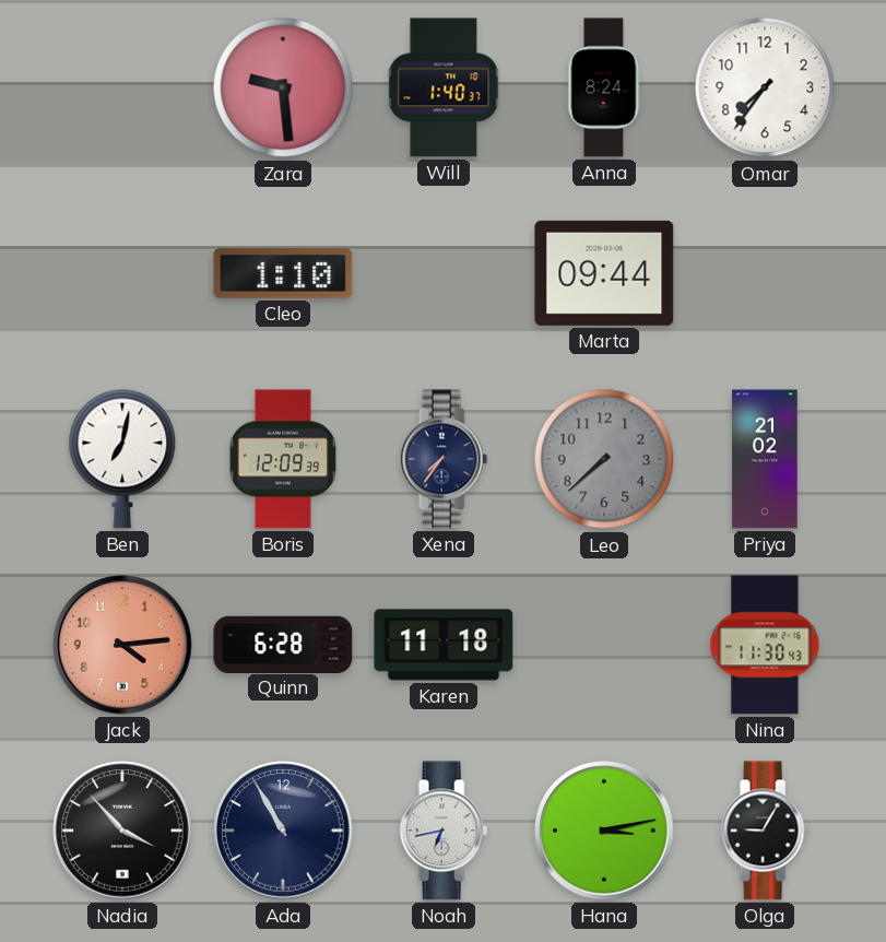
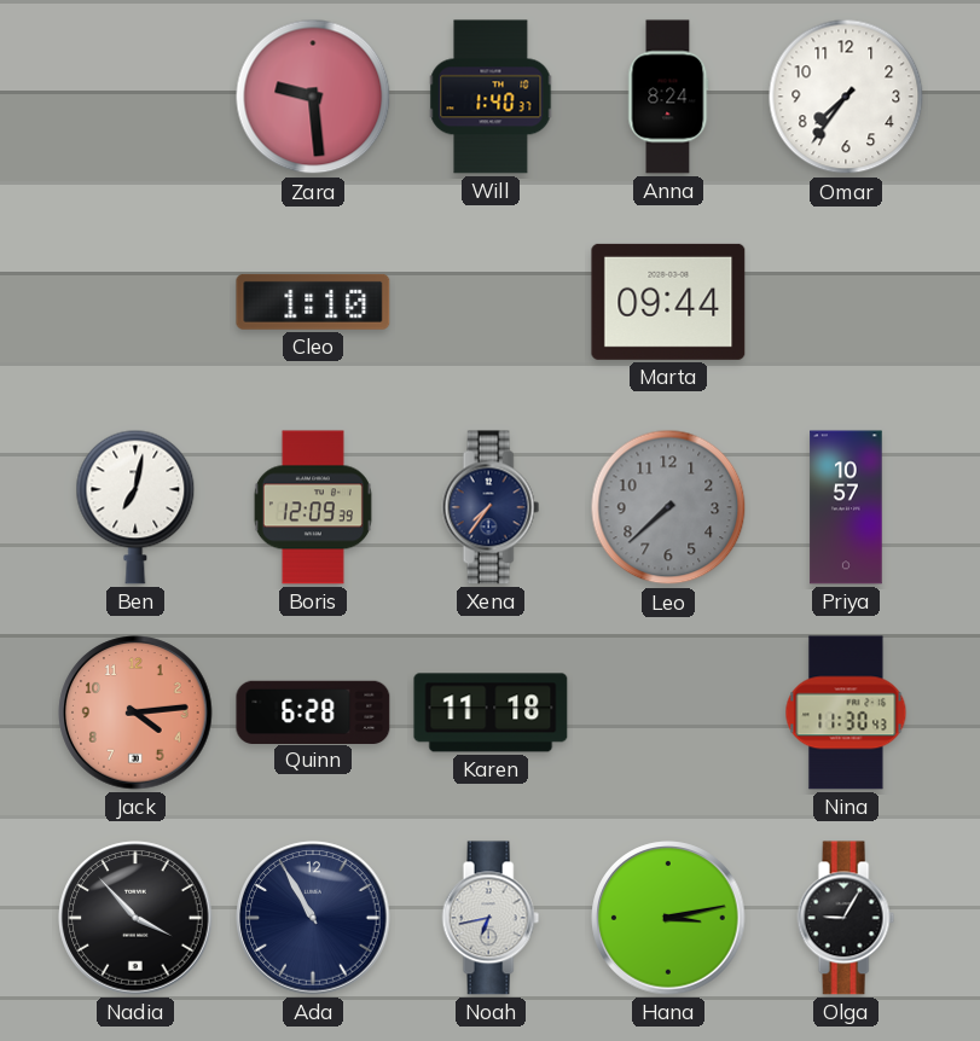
Priya: 21:02 -> 10:57
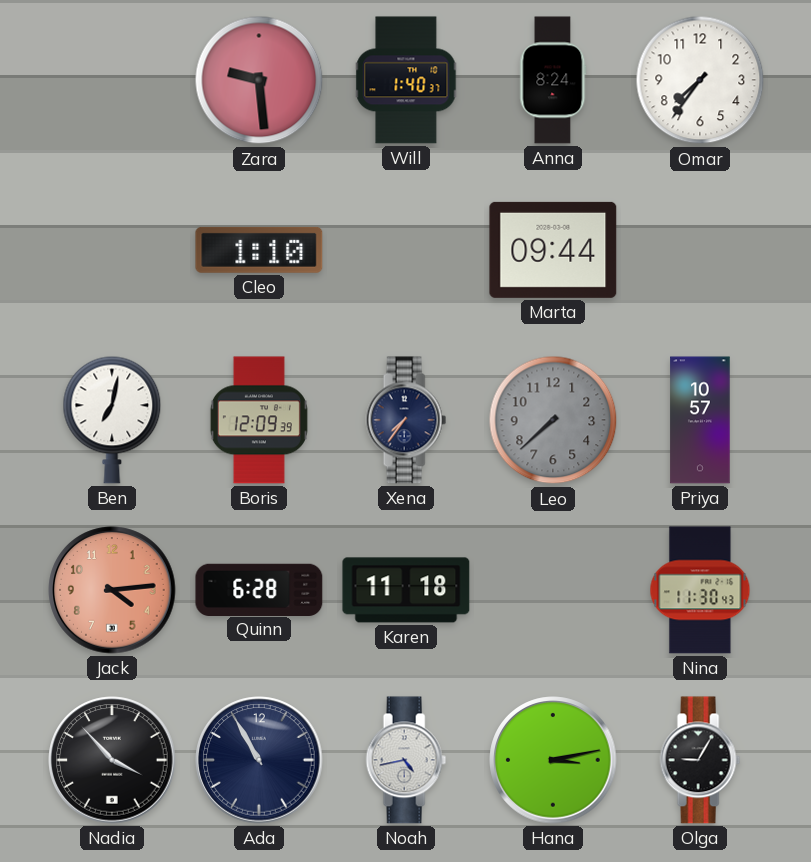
Noah: 6:43 -> 4:43
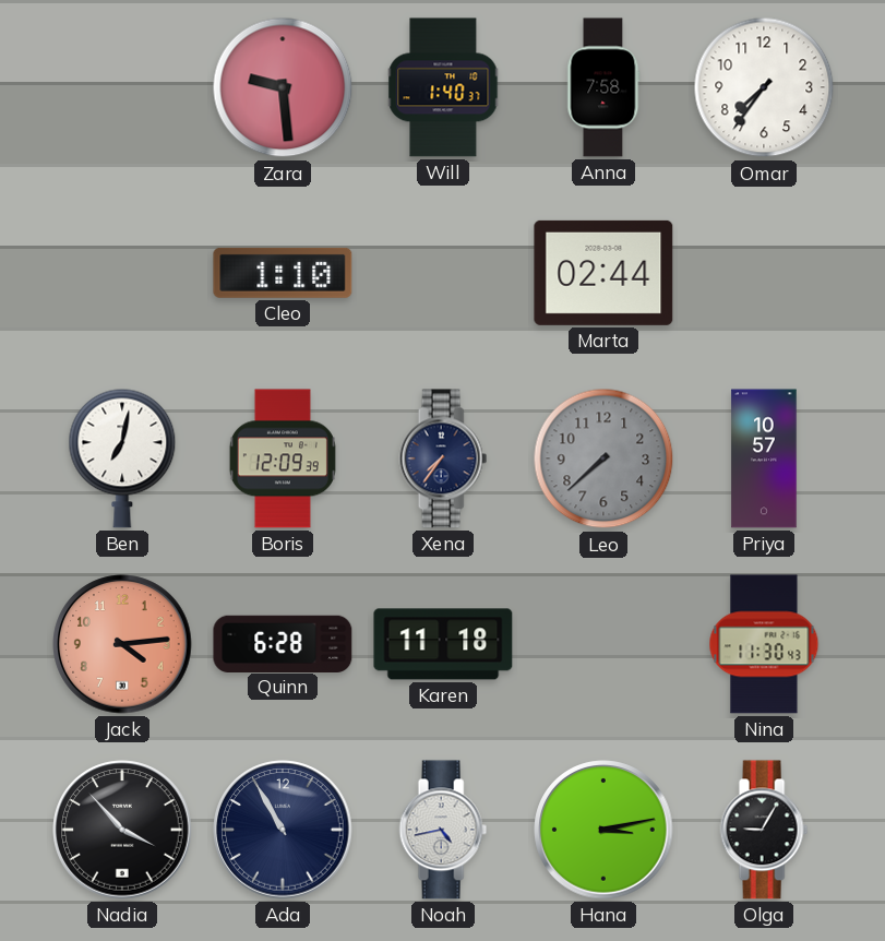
Anna: 8:24 -> 7:58
Marta: 09:44 -> 02:44
